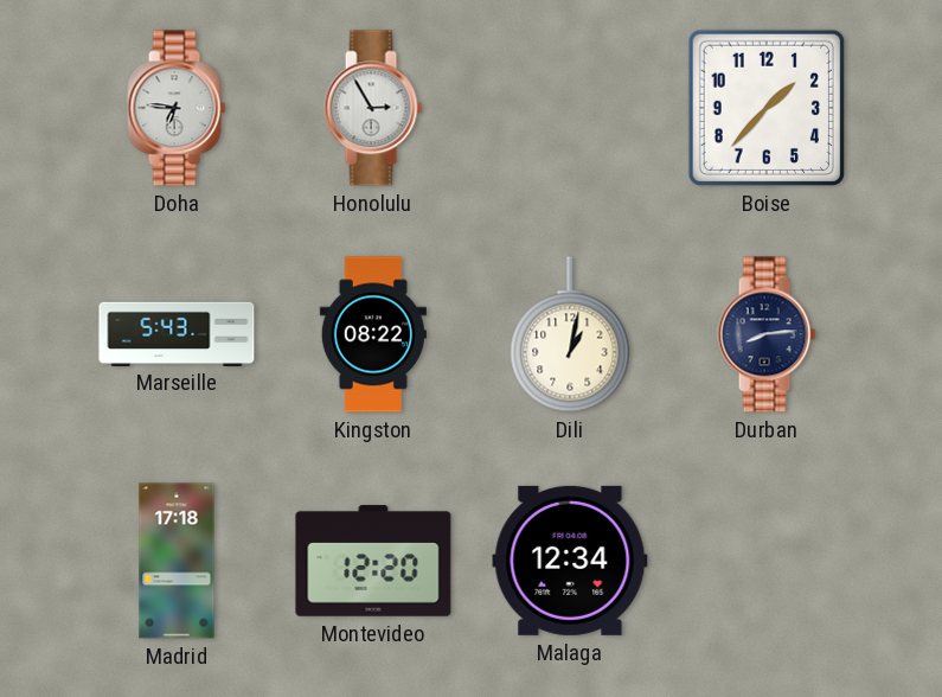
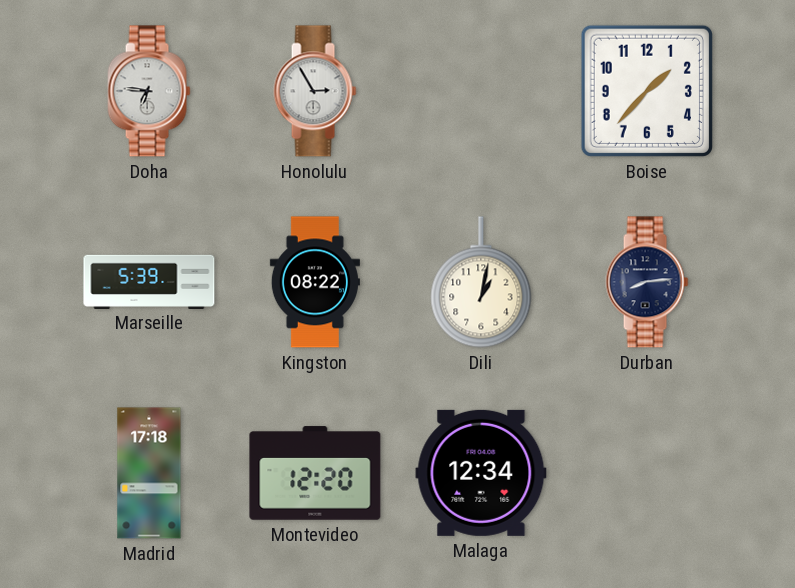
Marseille: 5:43 -> 5:39
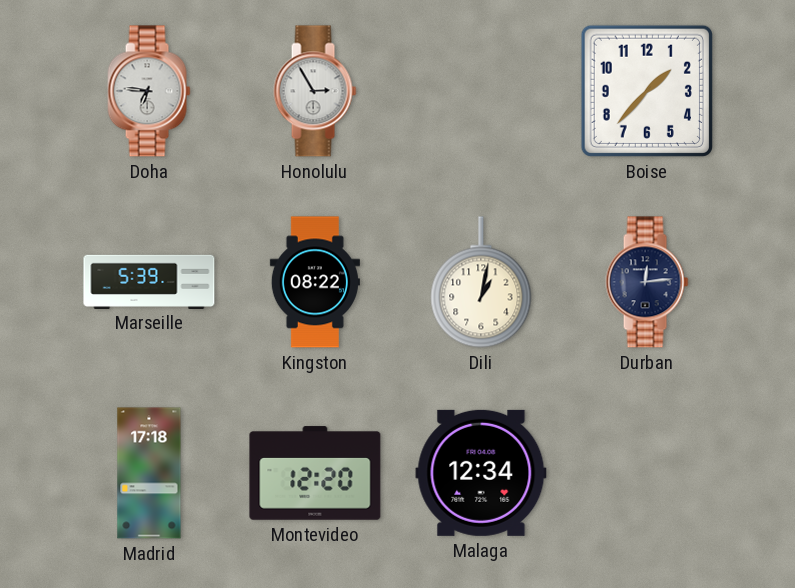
Durban: 8:14 -> 12:14
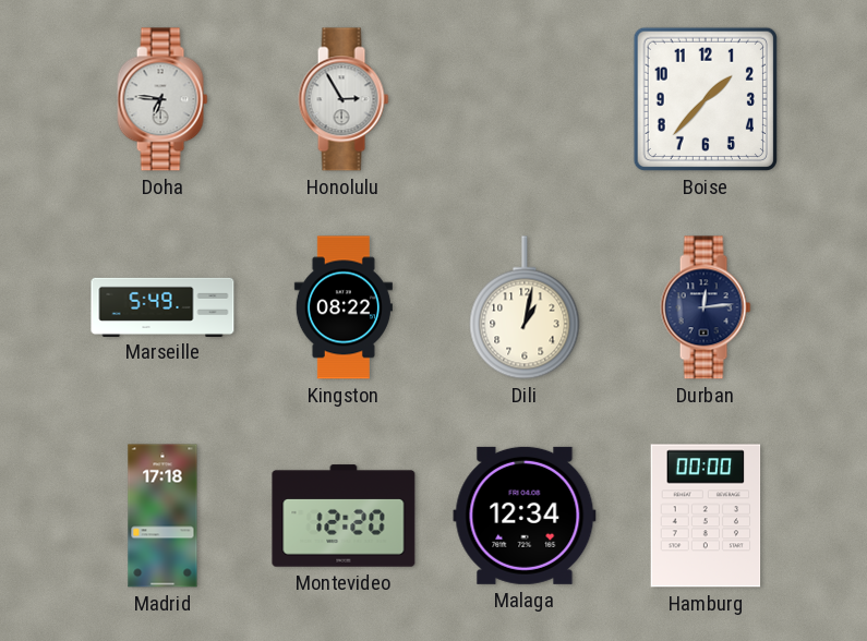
Marseille: 5:39 -> 5:49
Hamburg: none -> 00:00
